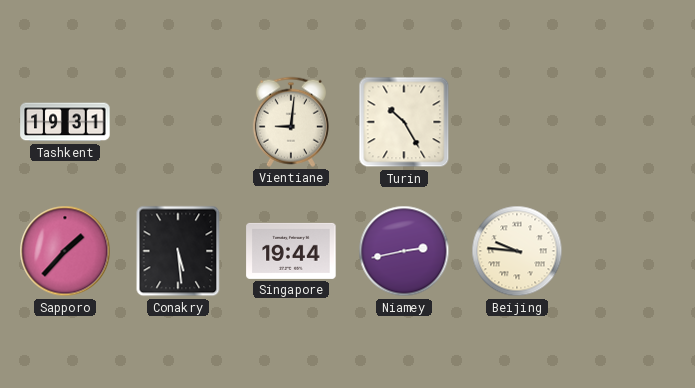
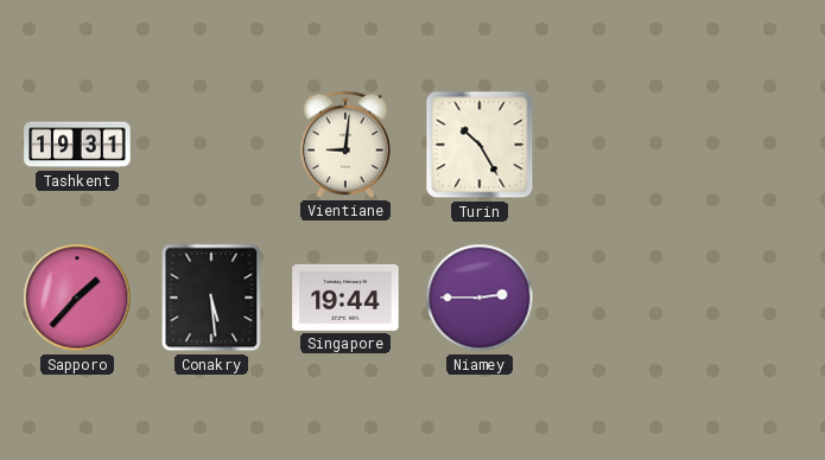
Niamey: 2:43 -> 2:45
Beijing: 9:46 -> none
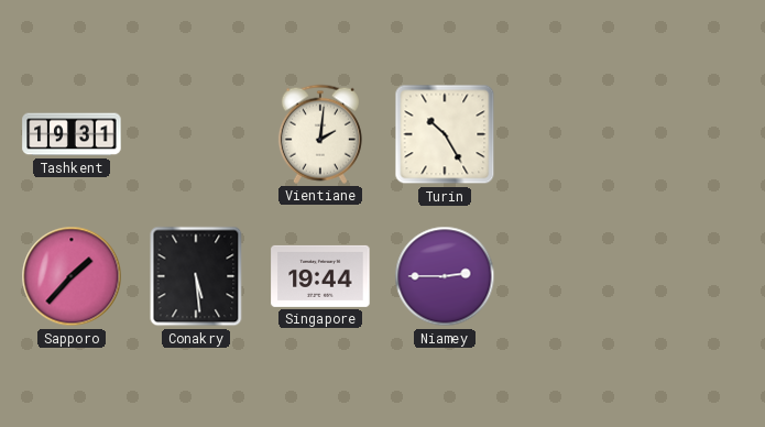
Vientiane: 9:01 -> 2:01
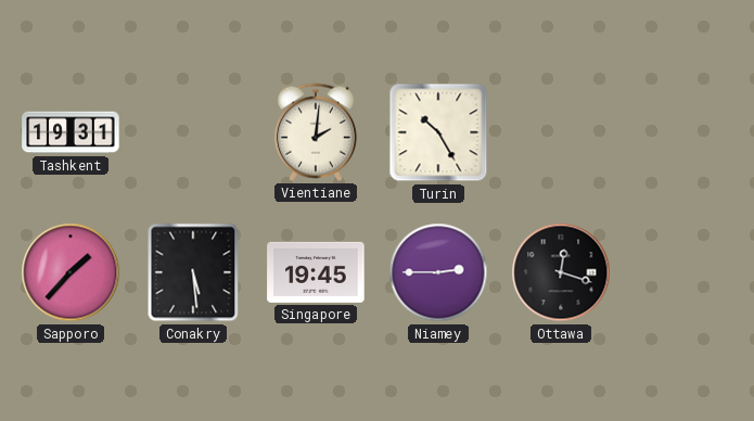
Singapore: 19:44 -> 19:45
Ottawa: none -> 12:18
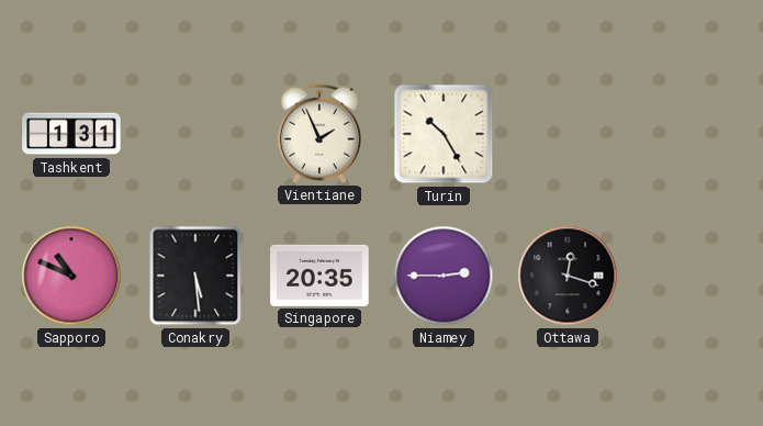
Tashkent: 19:31 -> 1:31
Vientiane: 2:01 -> 1:56
Sapporo: 1:37 -> 10:49
Singapore: 19:45 -> 20:35
